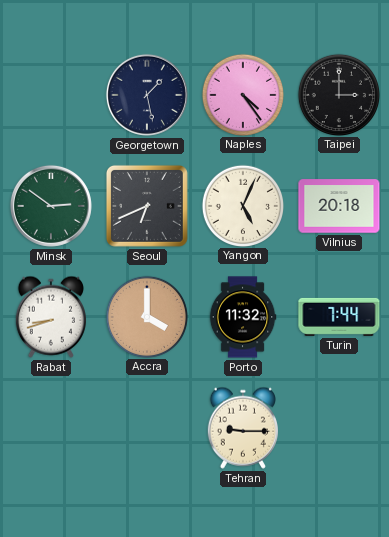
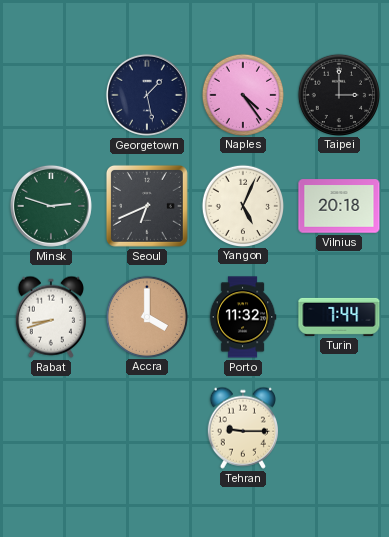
Minsk: 2:51 -> 2:48
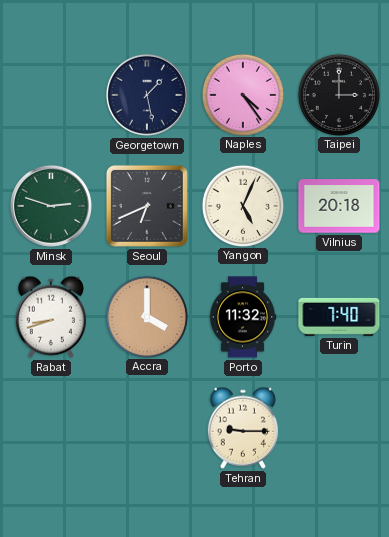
Turin: 7:44 -> 7:40
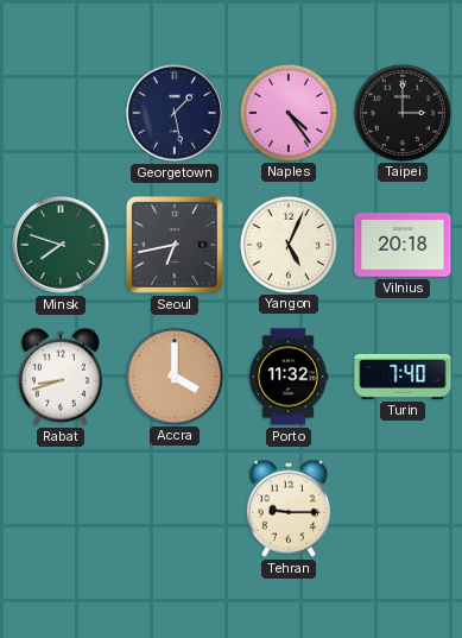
Minsk: 2:48 -> 7:48
Seoul: 6:41 -> 6:43
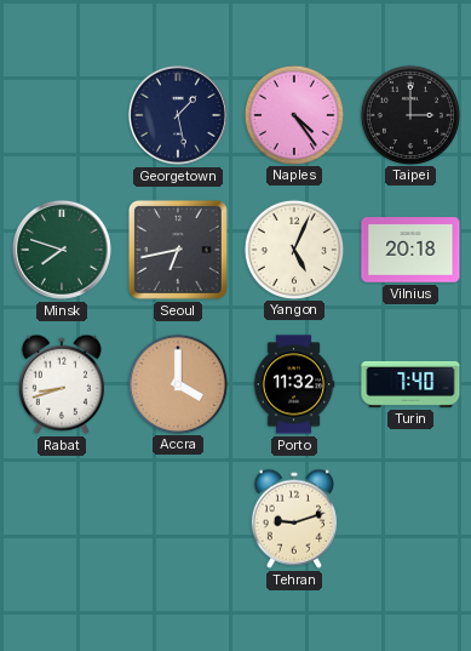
Tehran: 9:15 -> 9:12
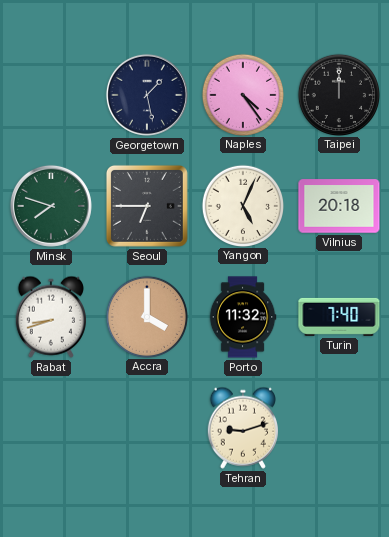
Taipei: 3:00 -> 12:00
Seoul: 6:43 -> 6:45
